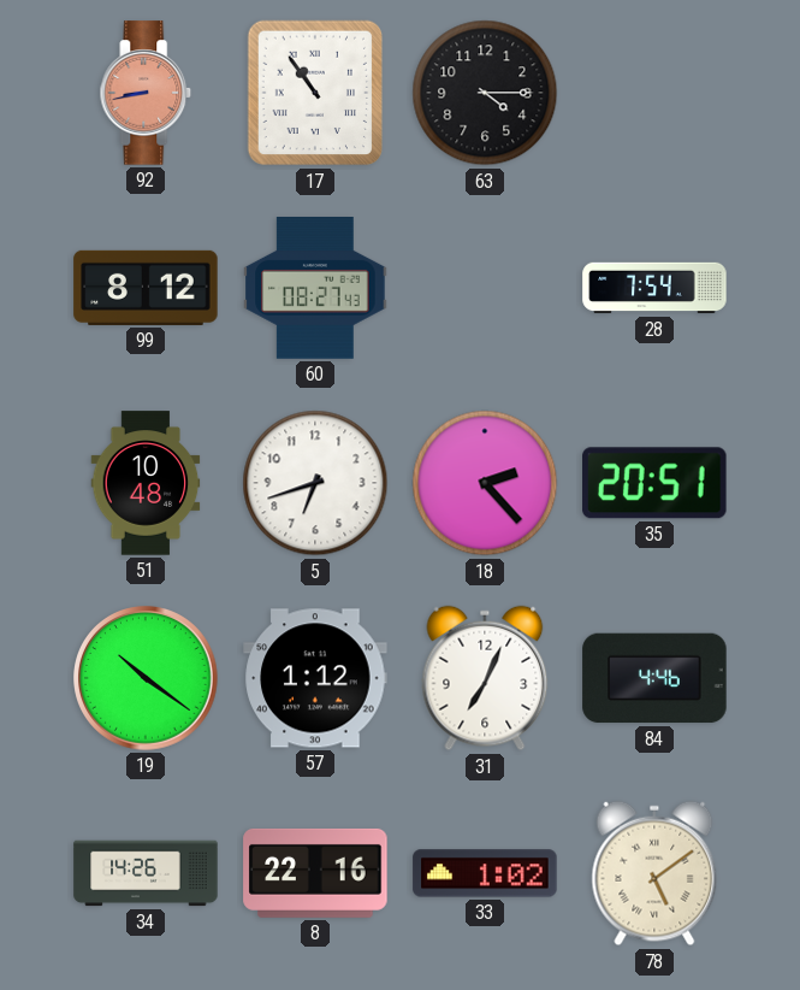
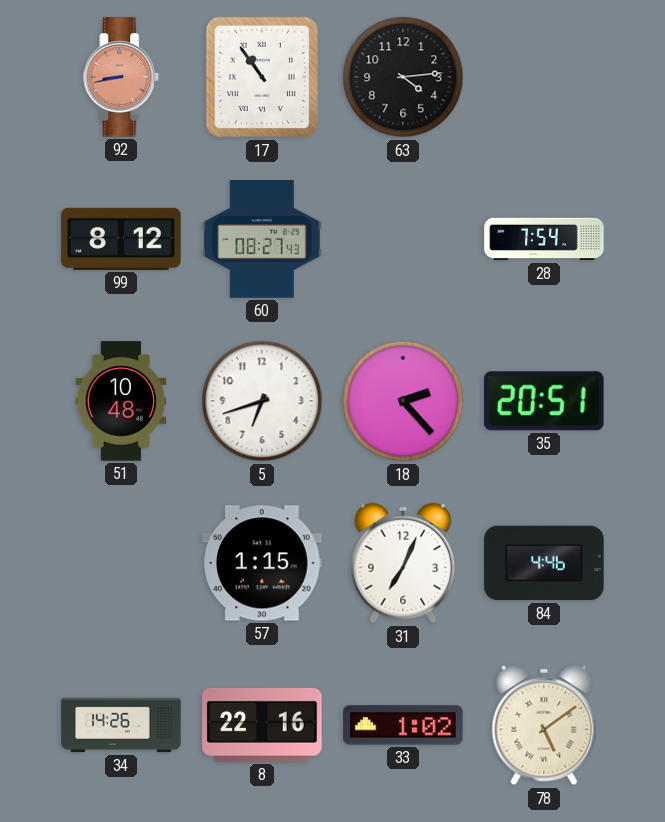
63: 4:15 -> 4:14
19: 10:21 -> none
57: 1:12 -> 1:15
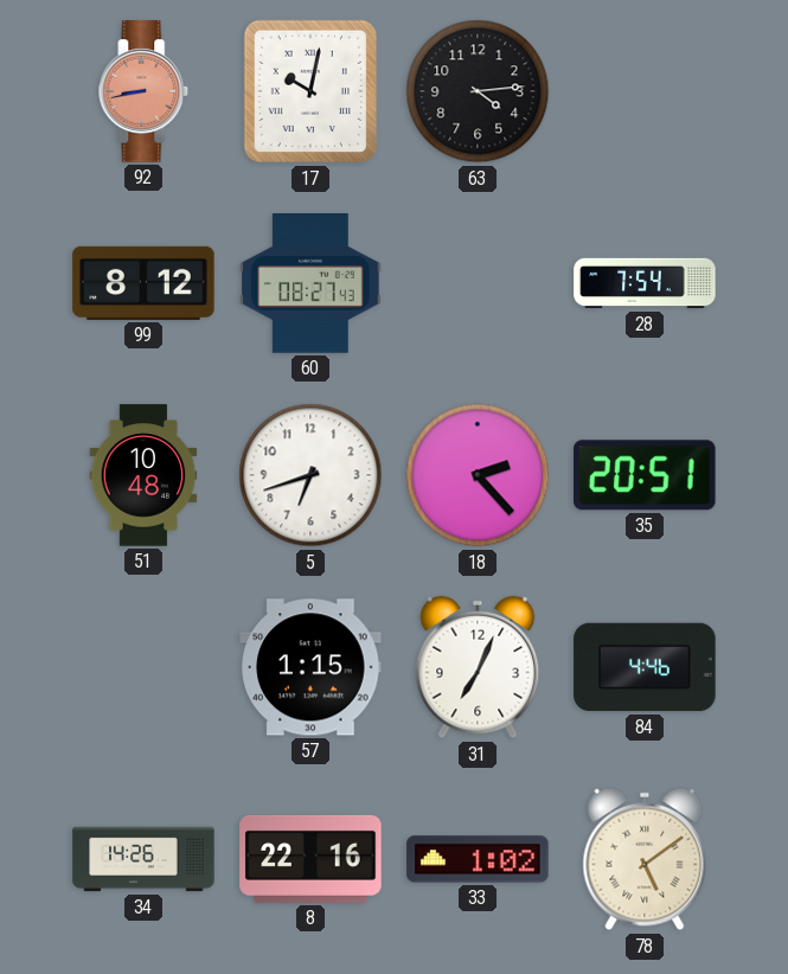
17: 10:54 -> 10:02
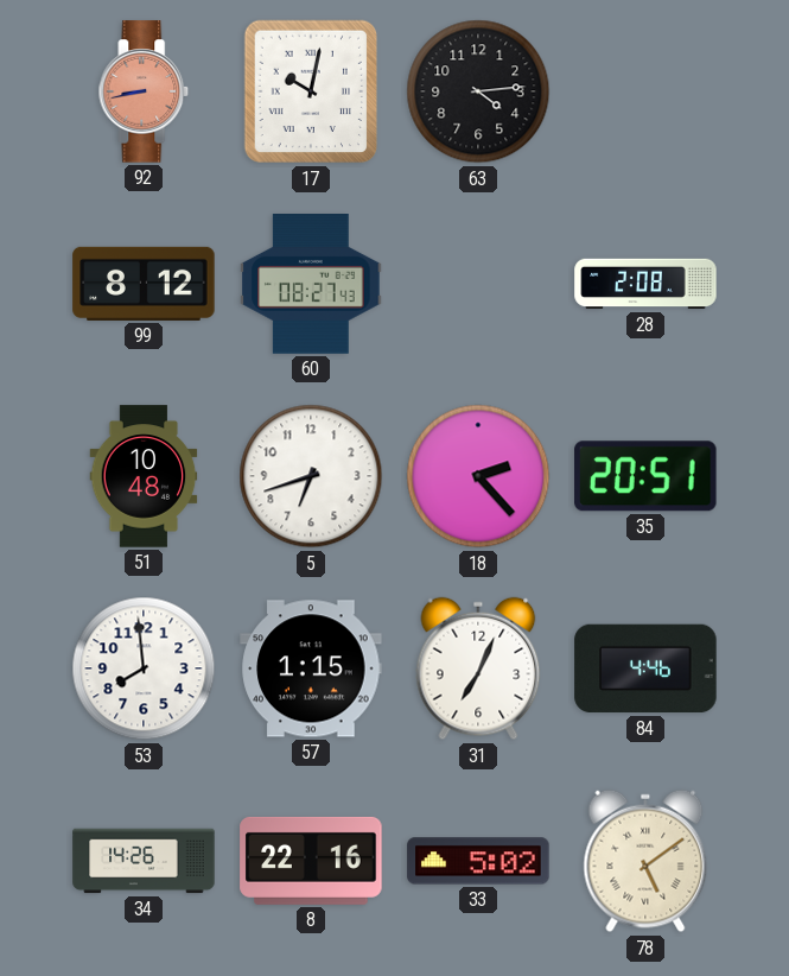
28: 7:54 -> 2:08
53: none -> 7:59
33: 1:02 -> 5:02
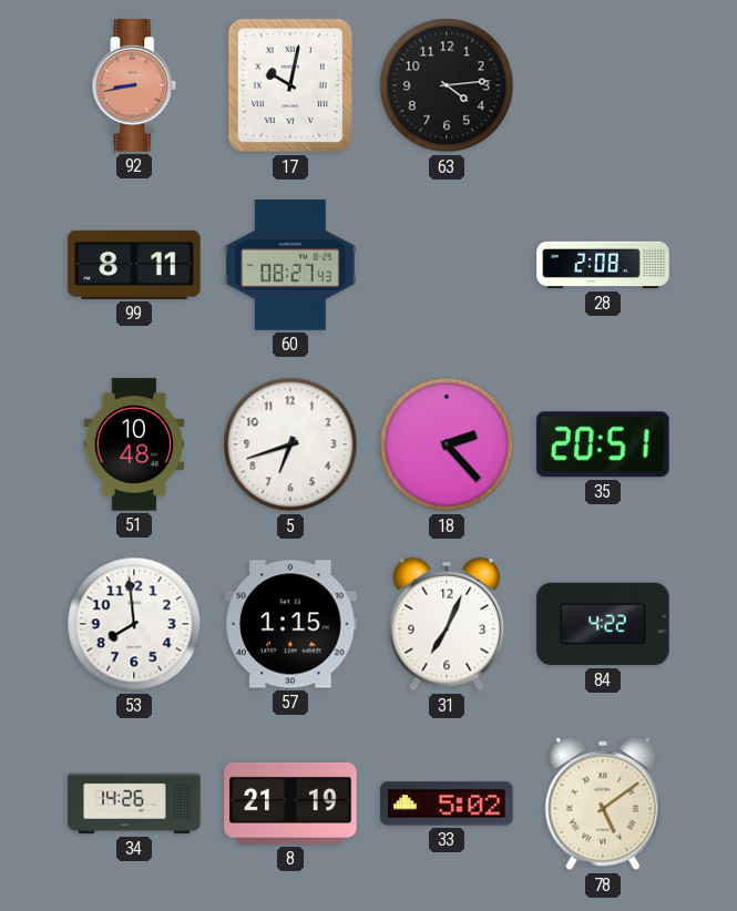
99: 8:12 -> 8:11
84: 4:46 -> 4:22
8: 22:16 -> 21:19
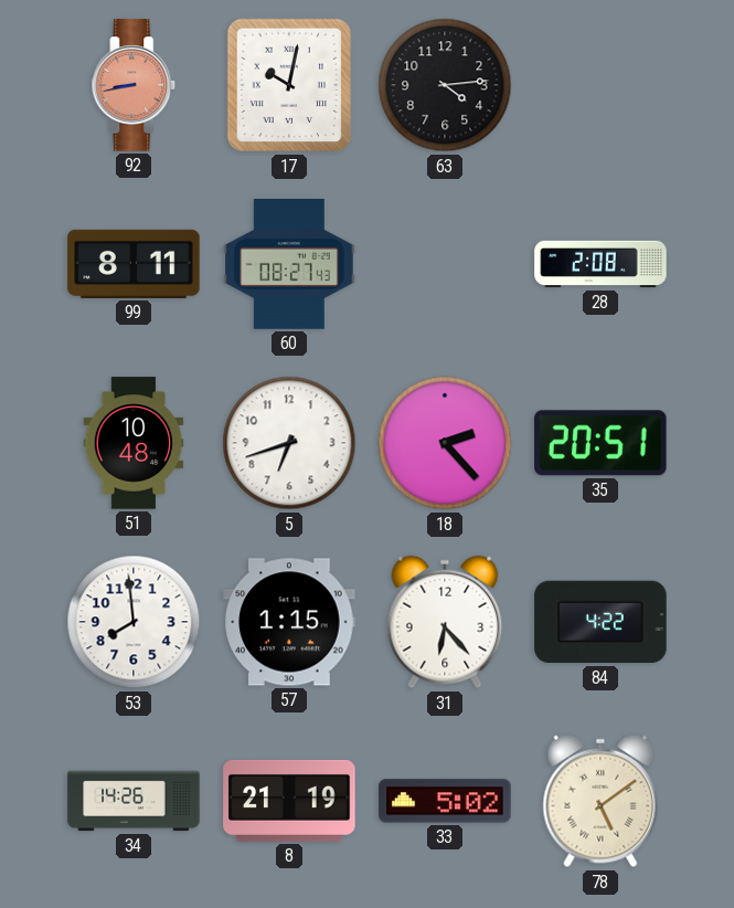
31: 7:04 -> 6:23
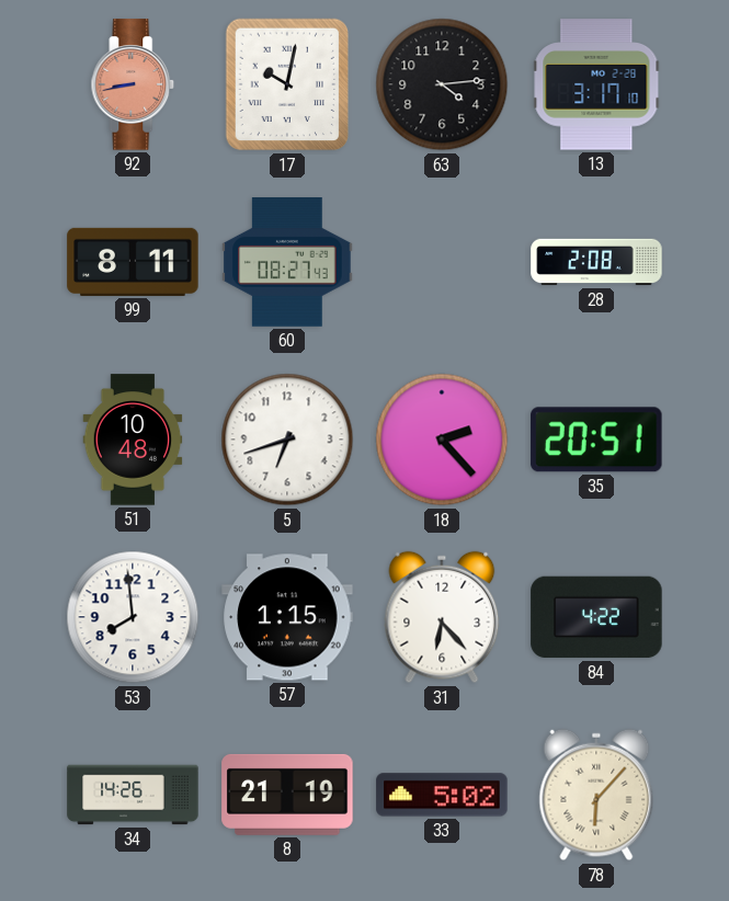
13: none -> 3:17
78: 5:09 -> 6:07
